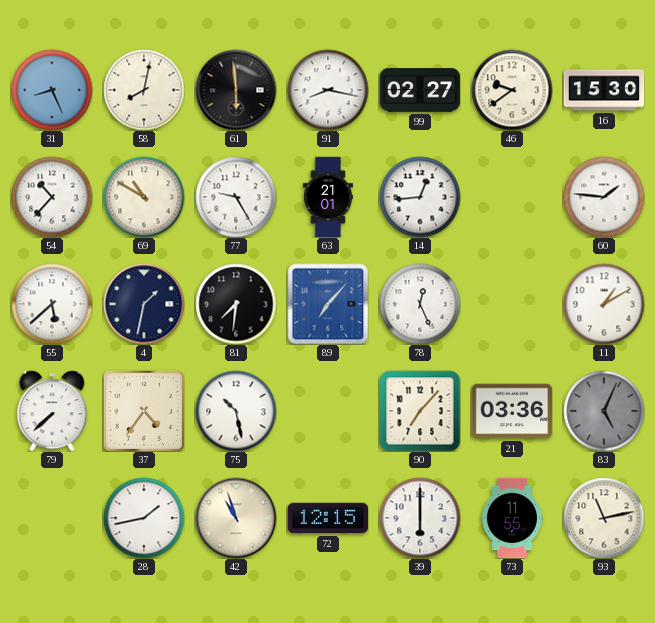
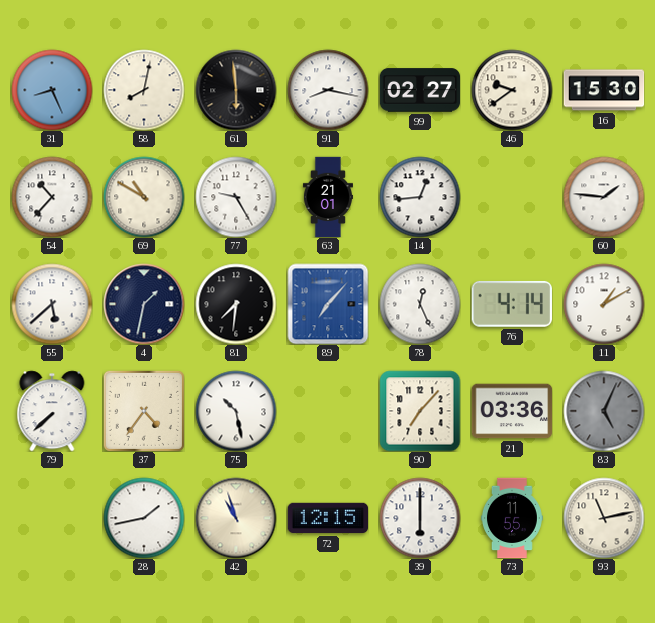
76: none -> 4:14
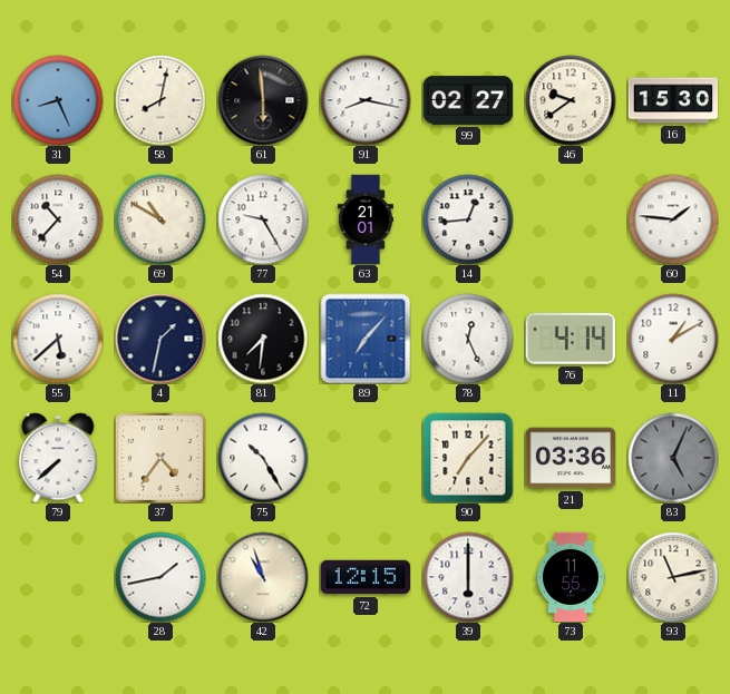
75: 10:28 -> 10:25
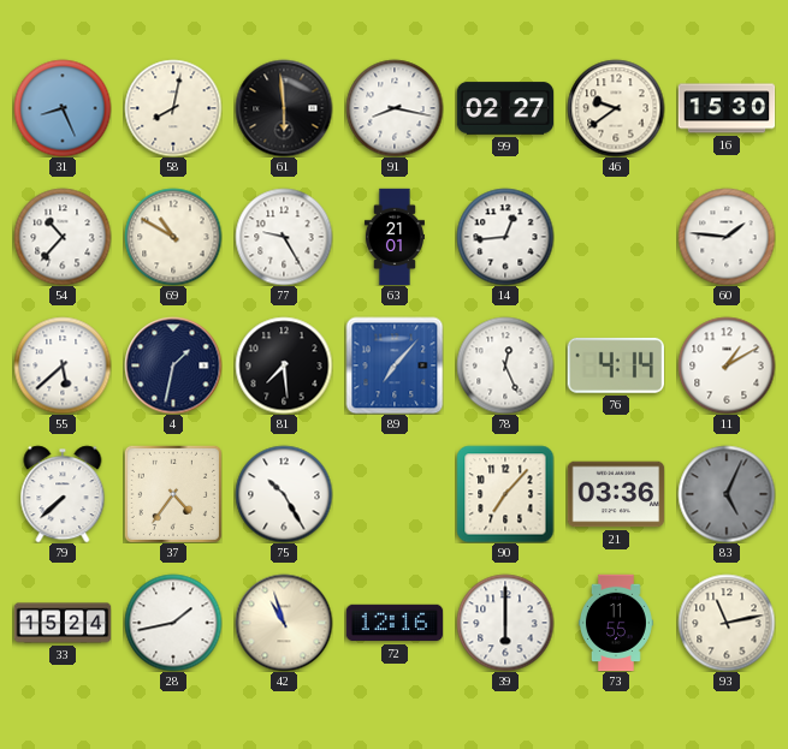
81: 7:31 -> 7:29
33: none -> 15:24
72: 12:15 -> 12:16
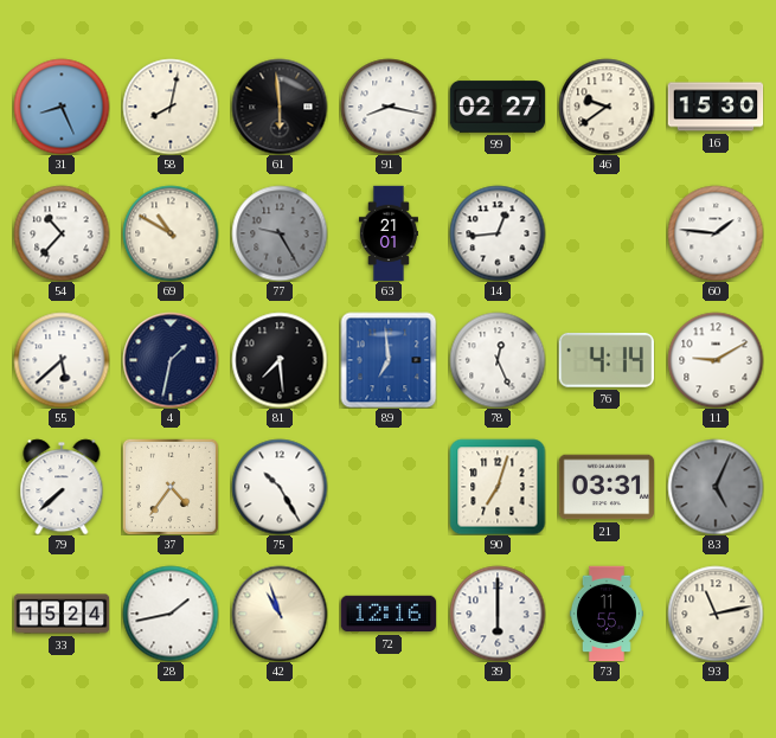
77 dial: white -> grey
89: 7:07 -> 6:59
11: 1:10 -> 9:10
90: 7:07 -> 7:03
21: 03:36 -> 03:31
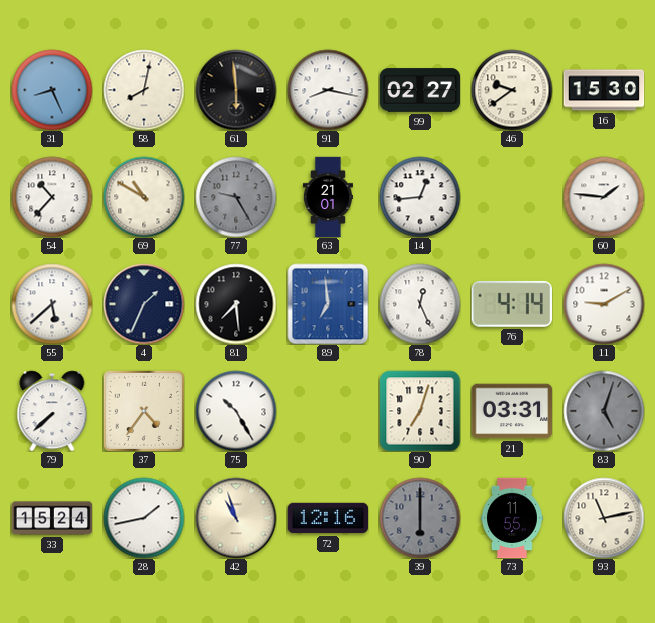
4: 1:32 -> 1:34
83: 5:04 -> 5:03
39 dial: white -> grey
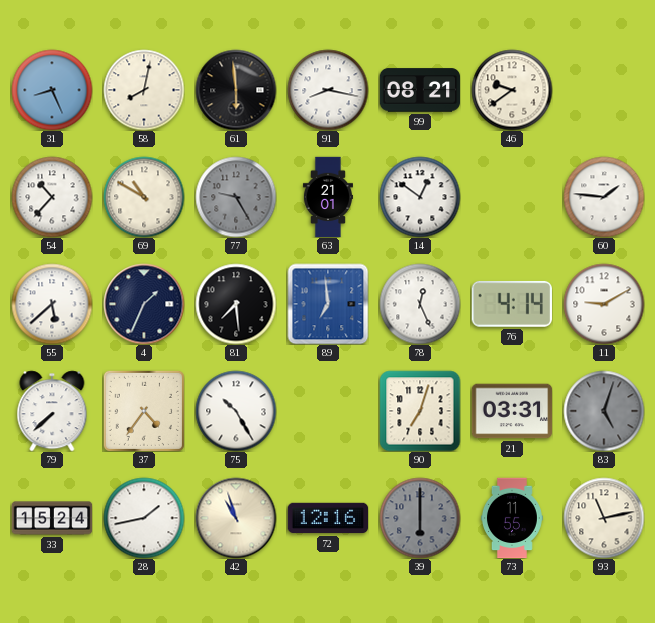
99: 02:27 -> 08:21
16: 15:30 -> none
14: 12:44 -> 12:51
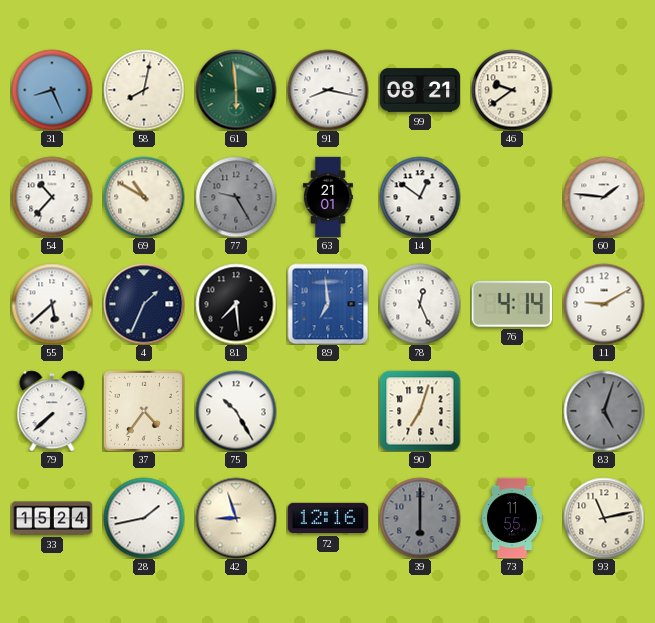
61 dial: black -> green
21: 03:31 -> none
42: 10:57 -> 8:57
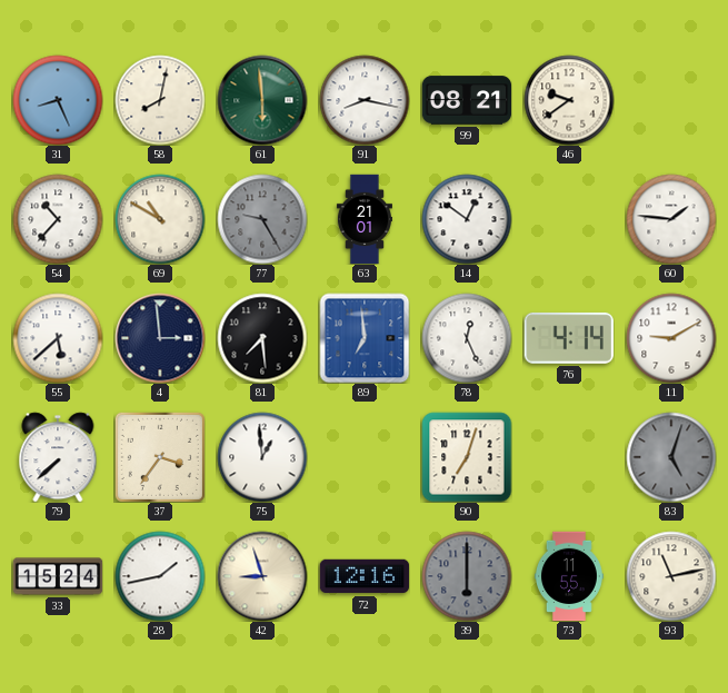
4: 1:34 -> 2:59
37: 4:36 -> 3:36
75: 10:25 -> 12:59
